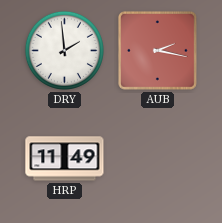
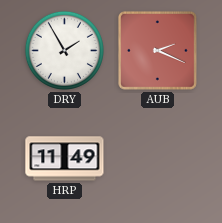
DRY: 1:59 -> 1:55
AUB: 2:17 -> 2:19
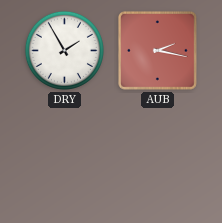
AUB: 2:19 -> 2:17
HRP: 11:49 -> none
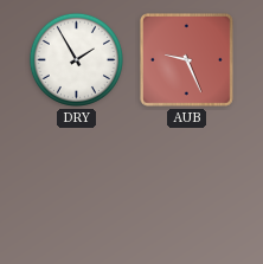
AUB: 2:17 -> 9:26
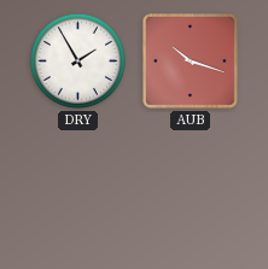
AUB: 9:26 -> 10:18
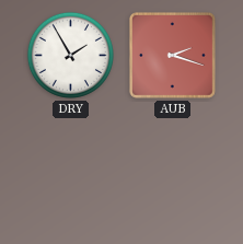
AUB: 10:18 -> 2:18
